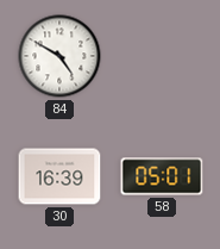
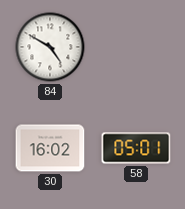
30: 16:39 -> 16:02
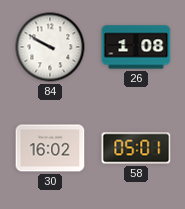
84: 4:50 -> 9:50
26: none -> 1:08
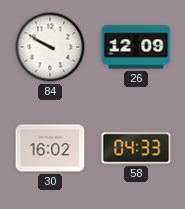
26: 1:08 -> 12:09
58: 05:01 -> 04:33
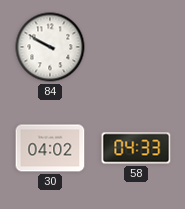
26: 12:09 -> none
30: 16:02 -> 04:02
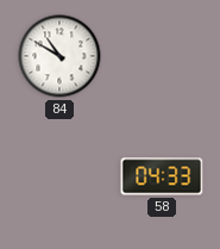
84: 9:50 -> 10:50
30: 04:02 -> none
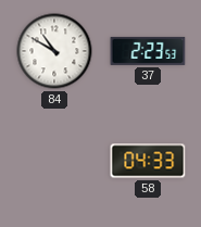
37: none -> 2:23
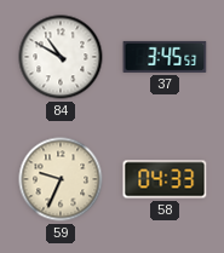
37: 2:23 -> 3:45
59: none -> 9:34
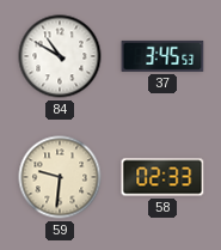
59: 9:34 -> 9:31
58: 04:33 -> 02:33
